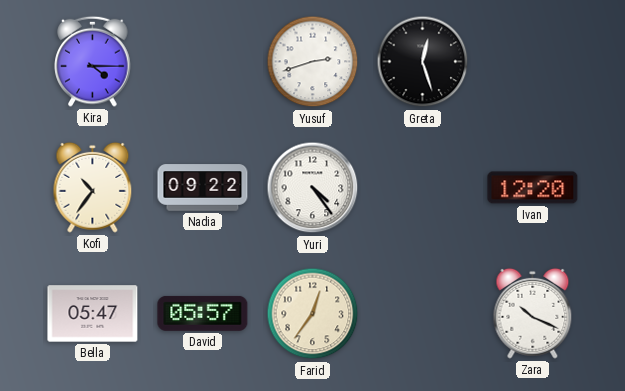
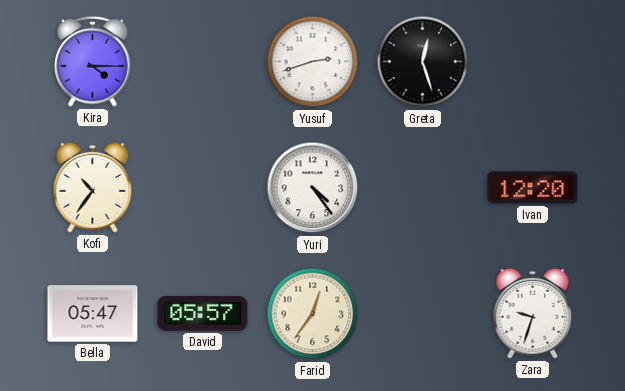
Nadia: 09:22 -> none
Zara: 10:19 -> 9:33
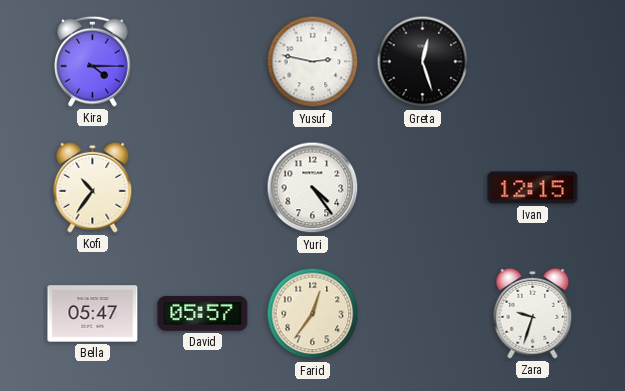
Yusuf: 2:42 -> 2:47
Ivan: 12:20 -> 12:15
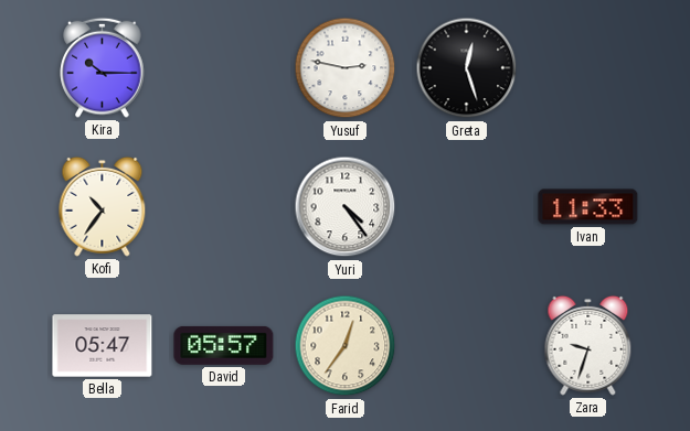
Kira: 4:15 -> 10:15
Ivan: 12:15 -> 11:33
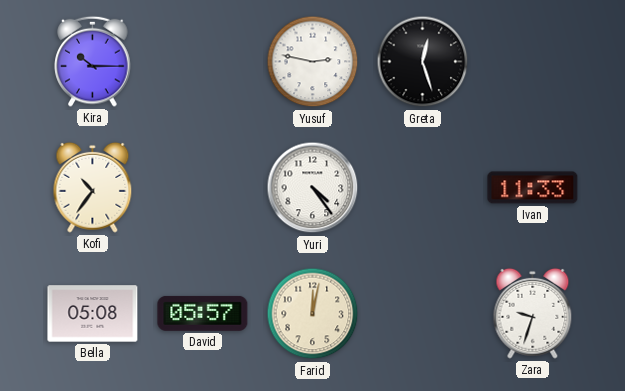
Bella: 05:47 -> 05:08
Farid: 12:36 -> 12:02
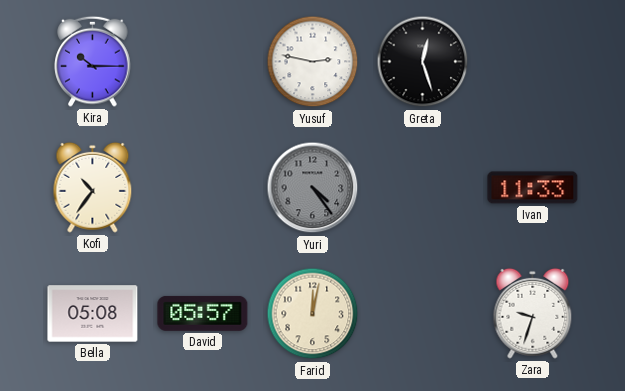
Yuri dial: white -> grey
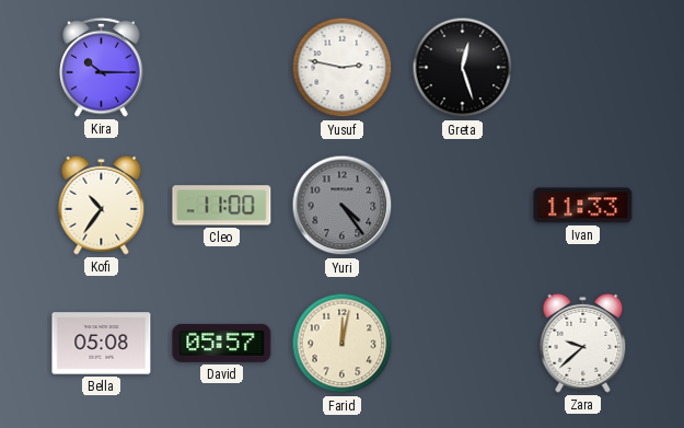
Cleo: none -> 11:00
Zara: 9:33 -> 9:38
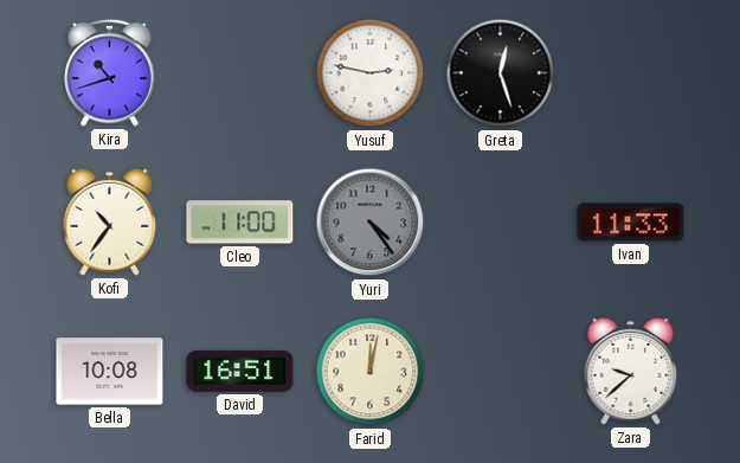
Kira: 10:15 -> 10:42
Bella: 05:08 -> 10:08
David: 05:57 -> 16:51
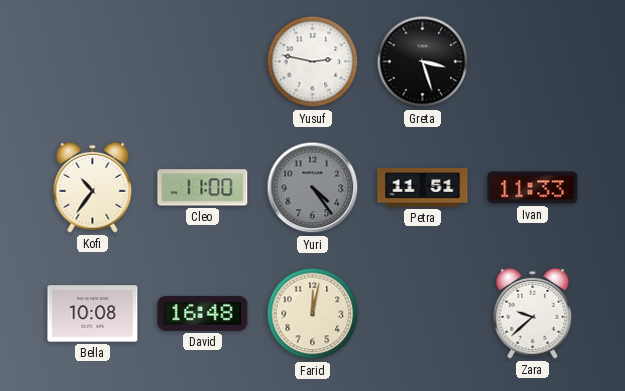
Kira: 10:42 -> none
Greta: 12:27 -> 3:27
Petra: none -> 11:51
David: 16:51 -> 16:48
